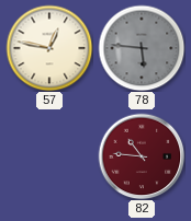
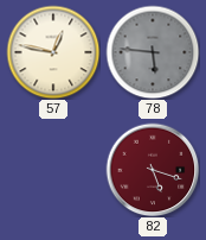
82: 10:46 -> 5:18
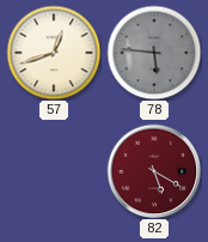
57: 12:47 -> 12:42
82: 5:18 -> 5:20
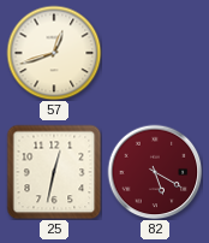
78: 5:46 -> none
25: none -> 12:32
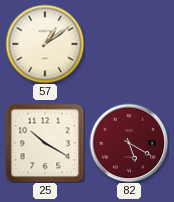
57: 12:42 -> 1:09
25: 12:32 -> 10:20
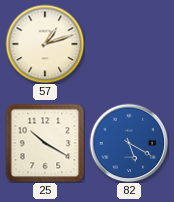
57: 1:09 -> 1:12
82 dial: burgundy -> blue
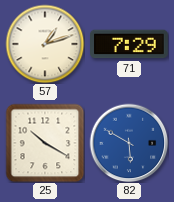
71: none -> 7:29
82: 5:20 -> 5:50
